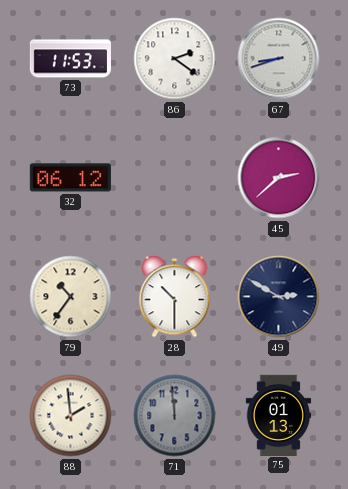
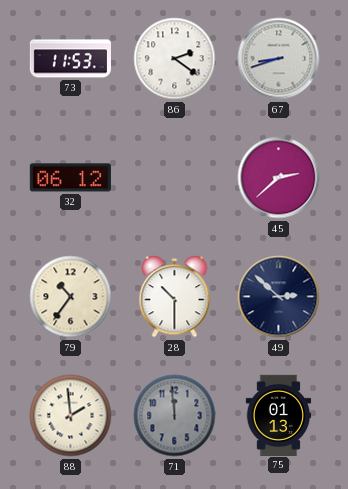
49: 2:50 -> 2:52
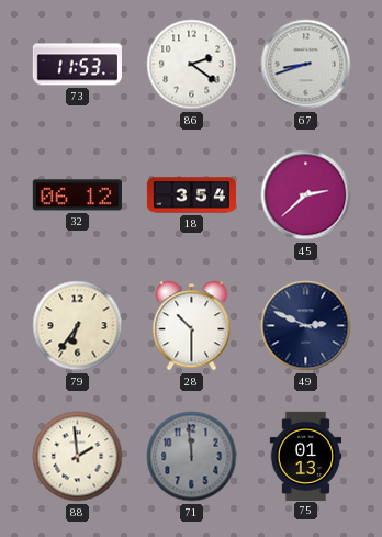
18: none -> 3:54
79: 10:36 -> 6:36
49: 2:52 -> 2:49
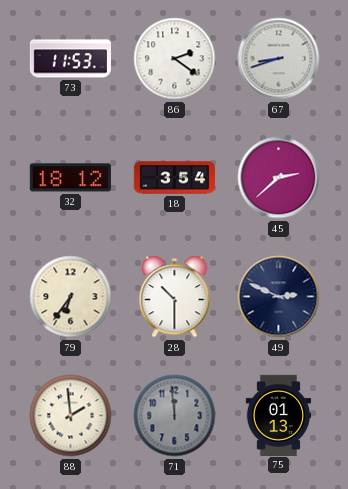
32: 06:12 -> 18:12
